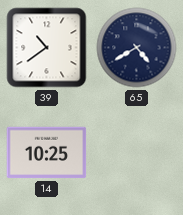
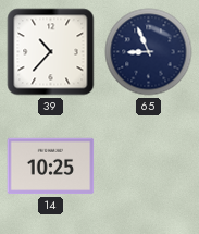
39: 10:39 -> 10:37
65: 4:40 -> 8:56
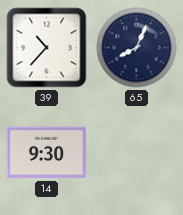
65: 8:56 -> 8:04
14: 10:25 -> 9:30
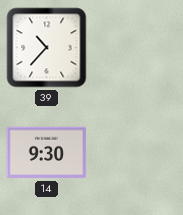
65: 8:04 -> none
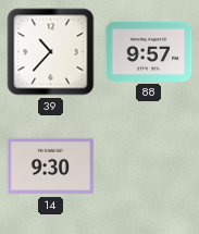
88: none -> 9:57
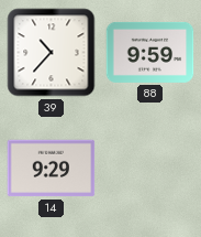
88: 9:57 -> 9:59
14: 9:30 -> 9:29
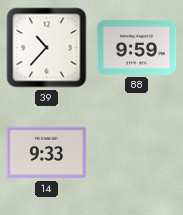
14: 9:29 -> 9:33
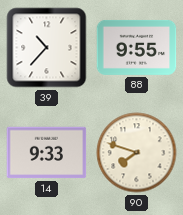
88: 9:59 -> 9:55
90: none -> 7:48
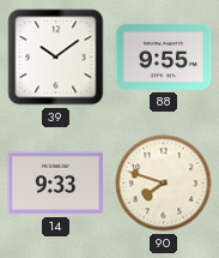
39: 10:37 -> 10:09
